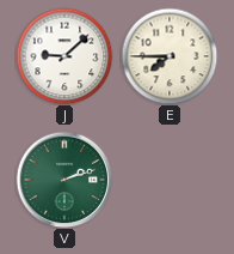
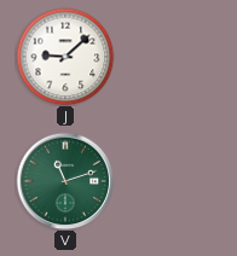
E: 7:45 -> none
V: 2:12 -> 11:12
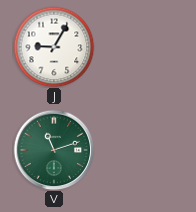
J: 9:08 -> 9:05
